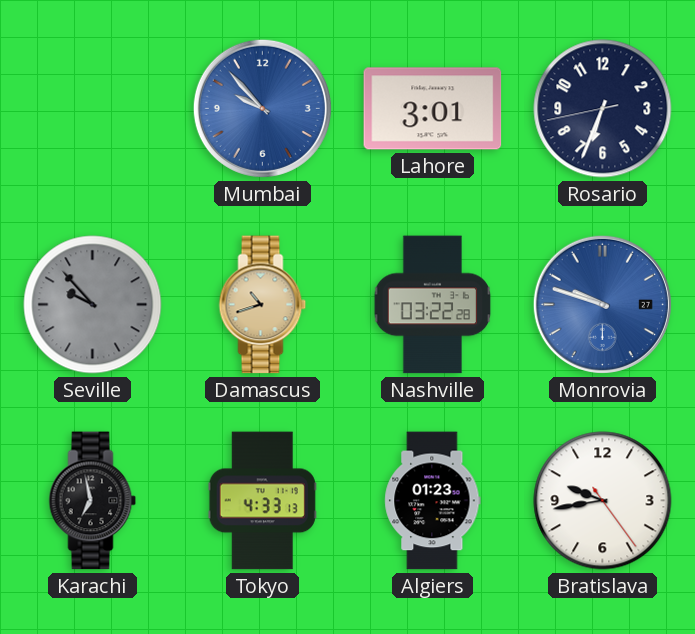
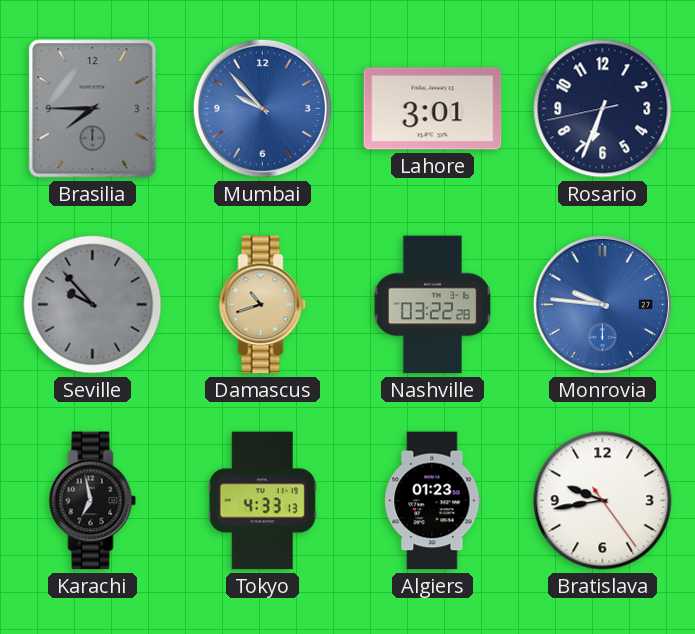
Brasilia: none -> 7:45
Monrovia: 9:48 -> 9:46
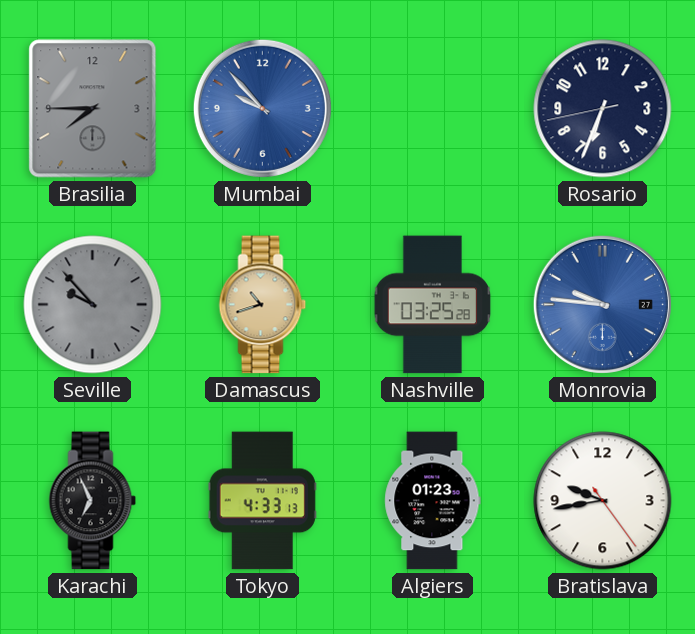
Lahore: 3:01 -> none
Nashville: 03:22 -> 03:25
Karachi: 6:58 -> 6:56
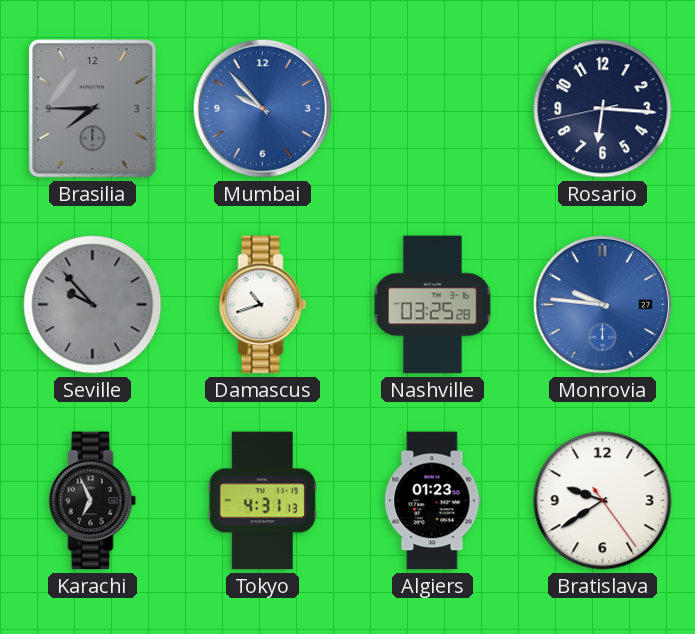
Rosario: 6:33 -> 6:15
Damascus dial: champagne -> white
Tokyo: 4:33 -> 4:31
Bratislava: 9:43 -> 9:39
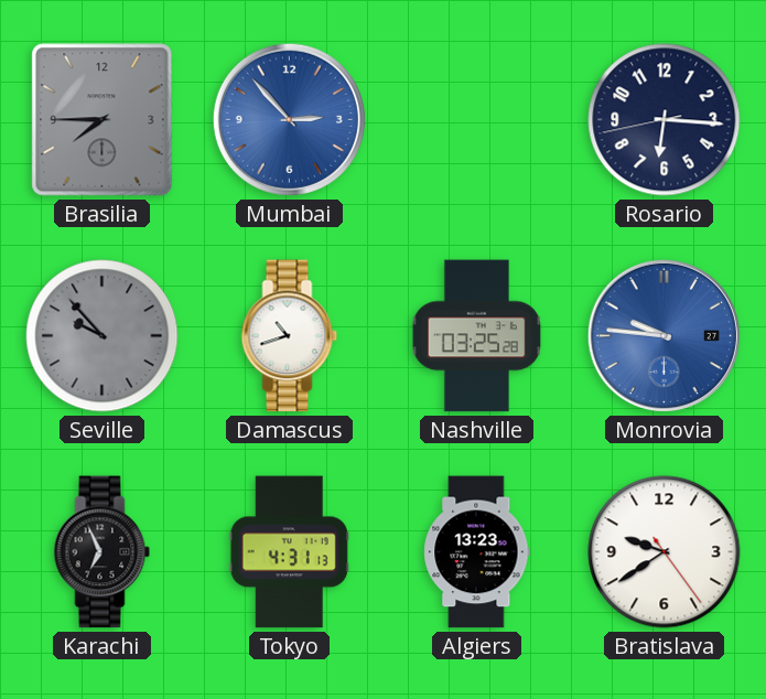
Mumbai: 9:53 -> 2:53
Algiers: 01:23 -> 13:23
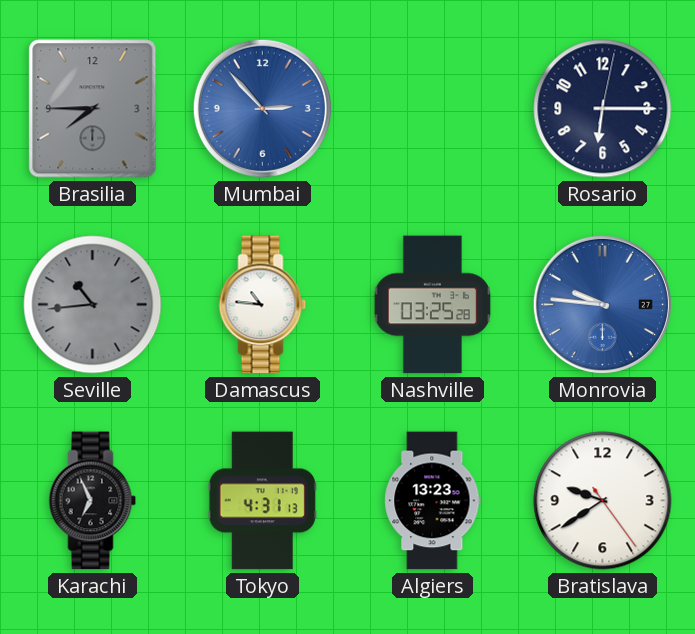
Rosario: 6:15:43 -> 6:15:02
Seville: 9:53 -> 10:44
Damascus: 10:42 -> 10:46
